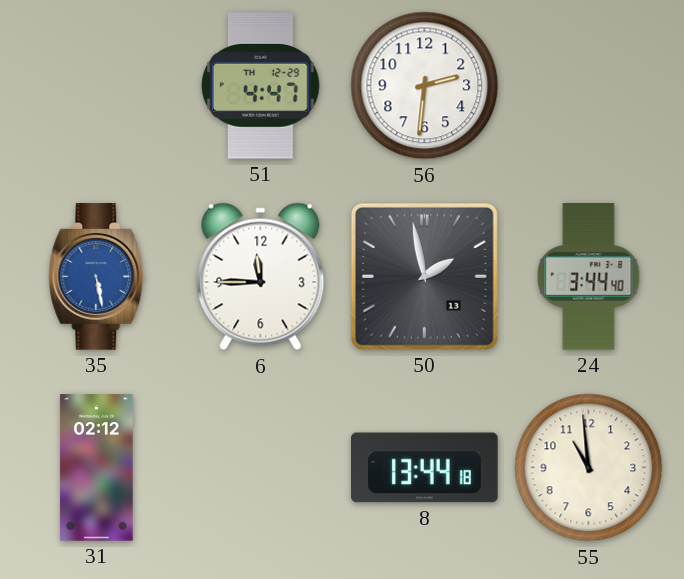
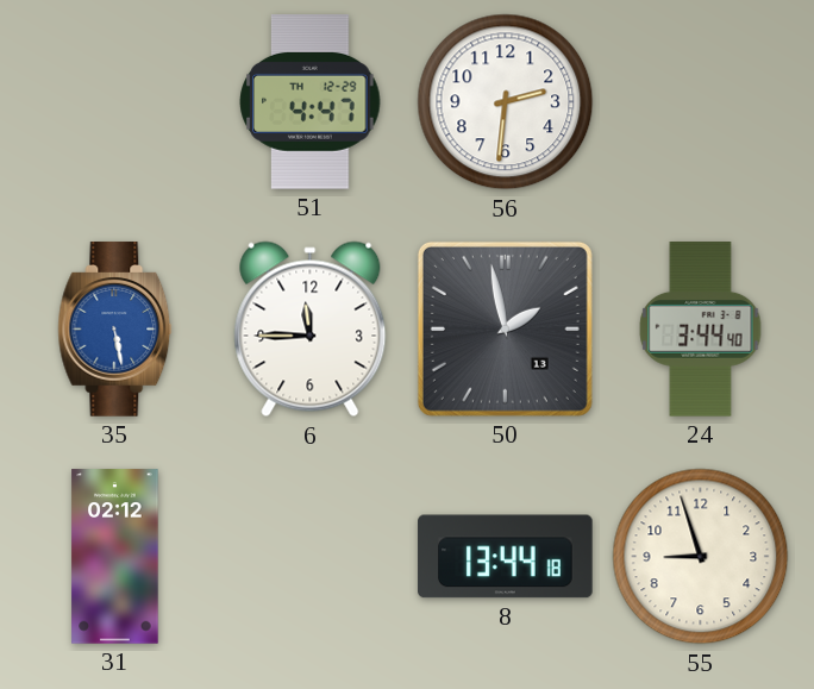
55: 10:59 -> 8:57
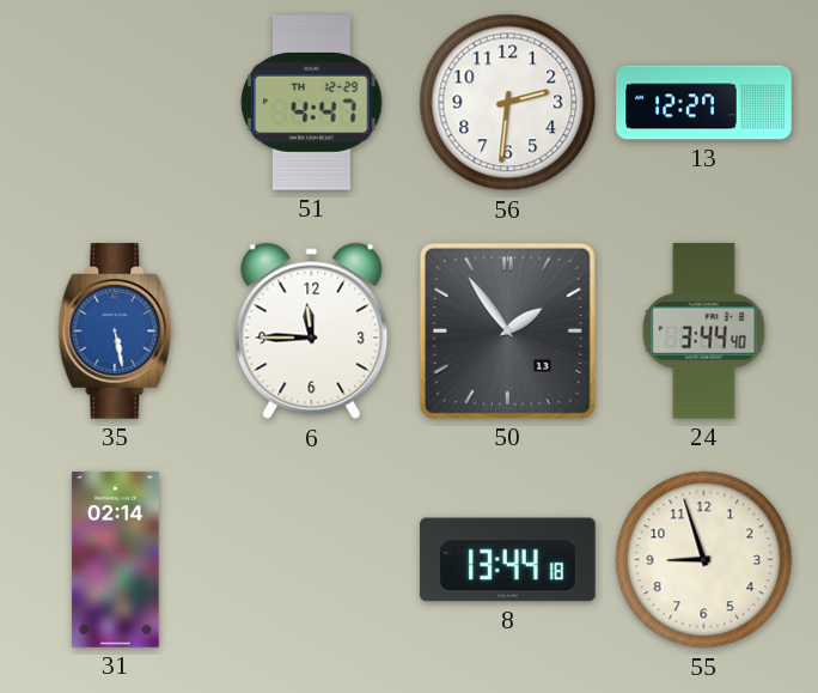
13: none -> 12:27
50: 1:58 -> 1:54
31: 02:12 -> 02:14
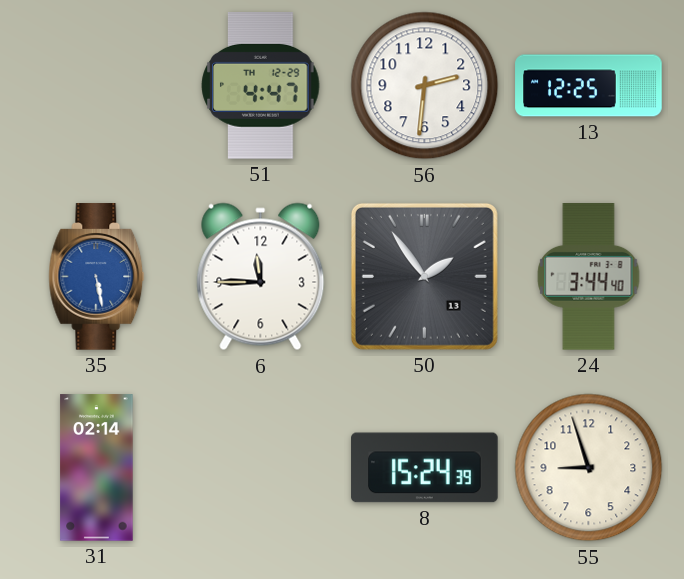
13: 12:27 -> 12:25
8: 13:44 -> 15:24
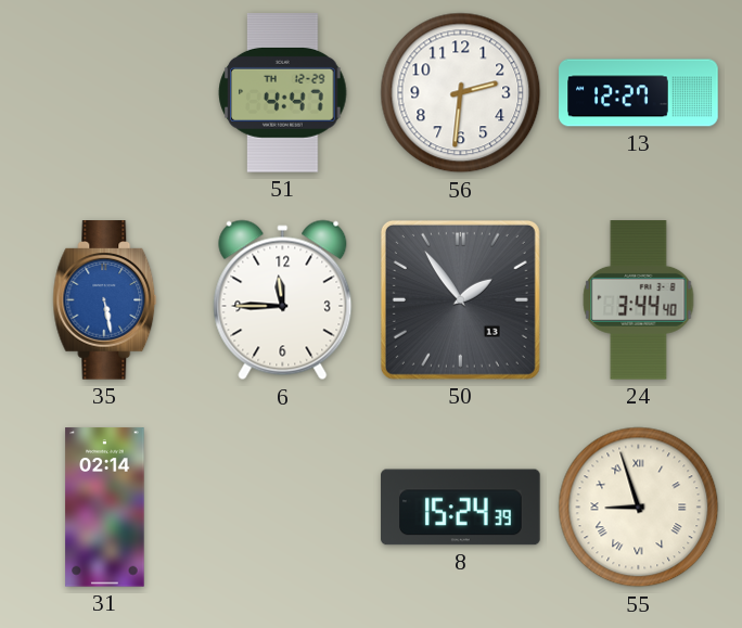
13: 12:25 -> 12:27
55 numerals: Arabic -> Roman
